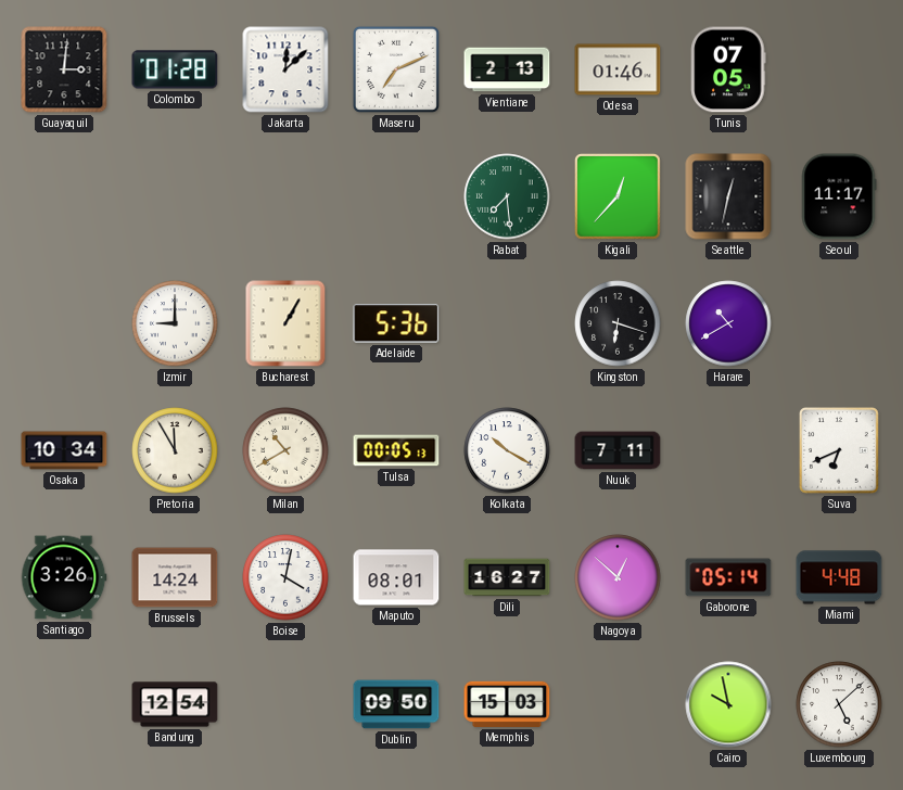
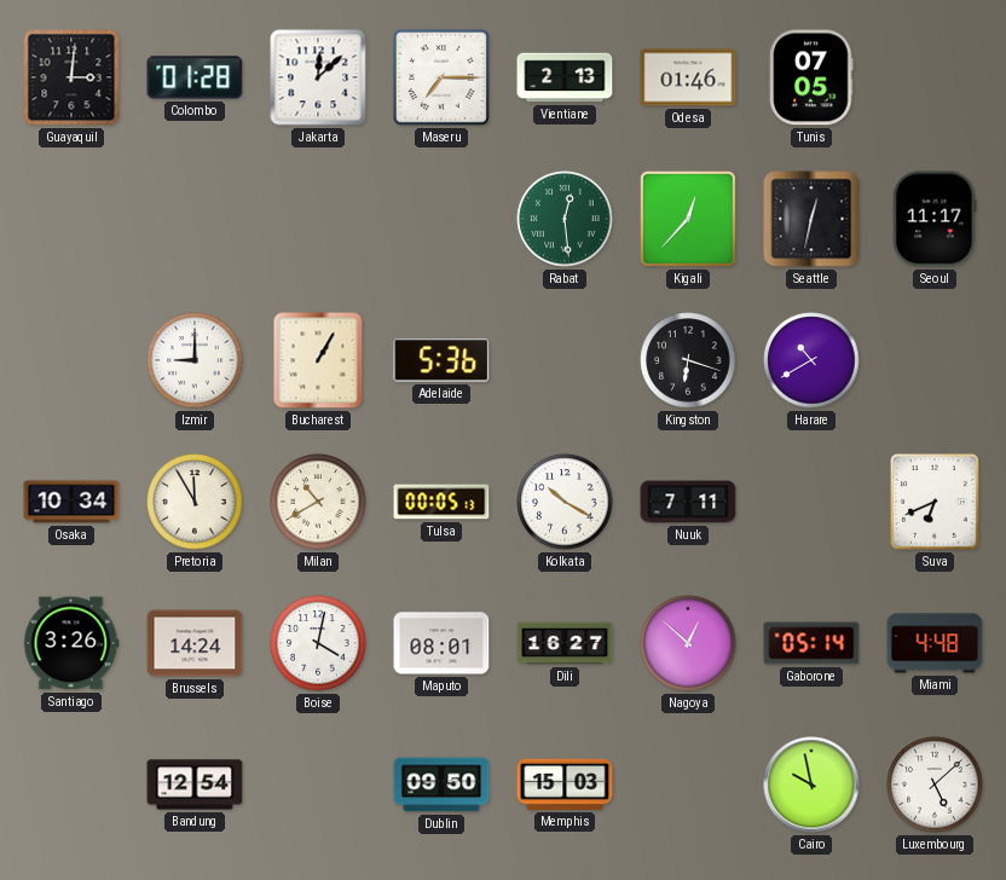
Maseru: 7:11 -> 7:15
Rabat: 7:29 -> 12:29
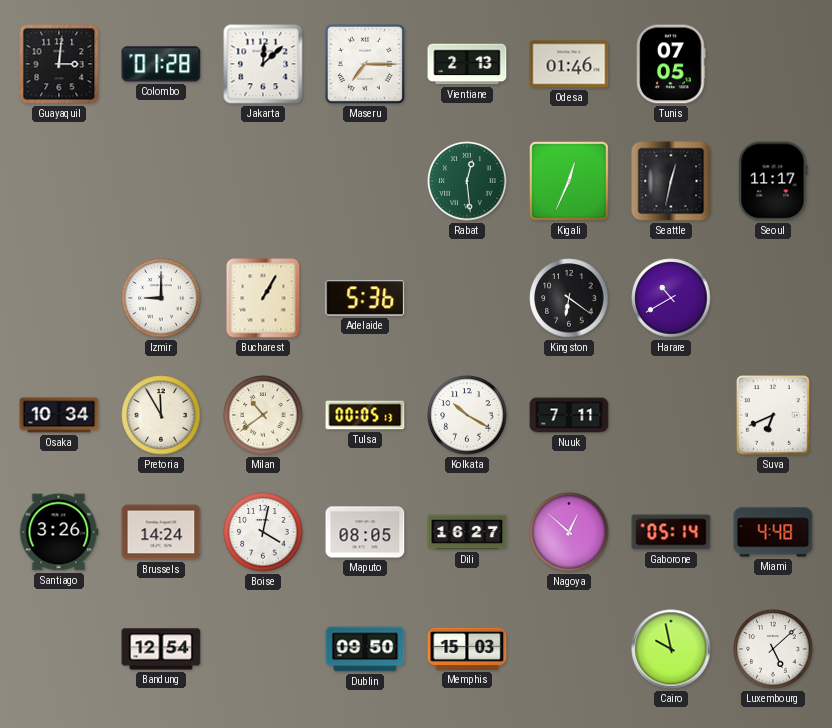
Kigali: 12:37 -> 12:34
Kingston: 6:18 -> 6:21
Milan: 10:40 -> 10:39
Maputo: 08:01 -> 08:05
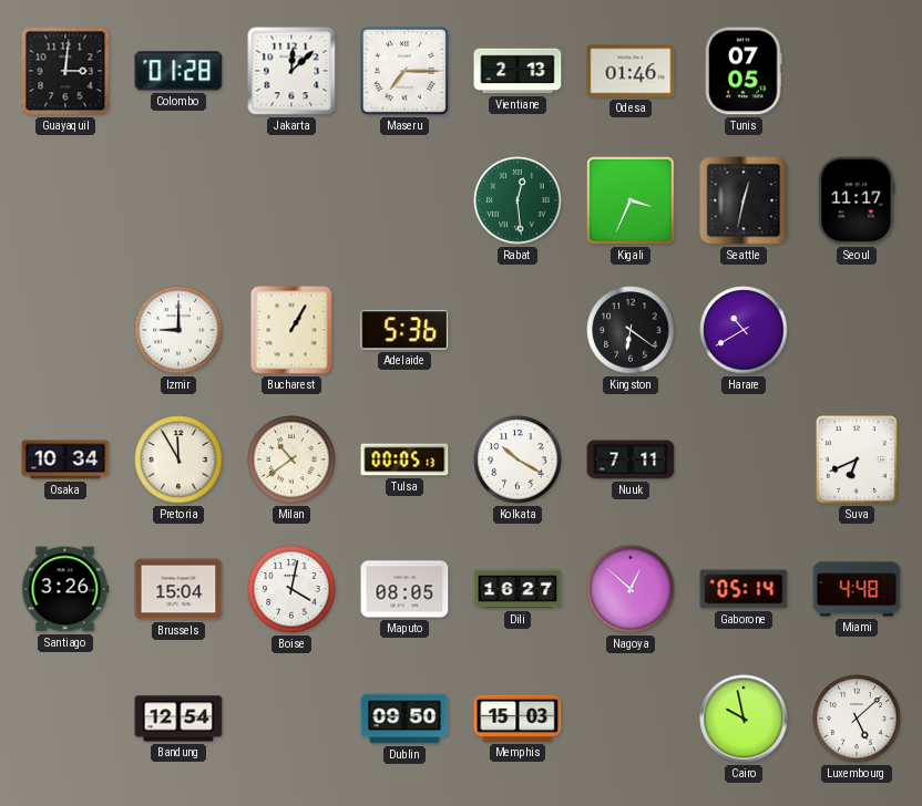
Kigali: 12:34 -> 3:34
Brussels: 14:24 -> 15:04
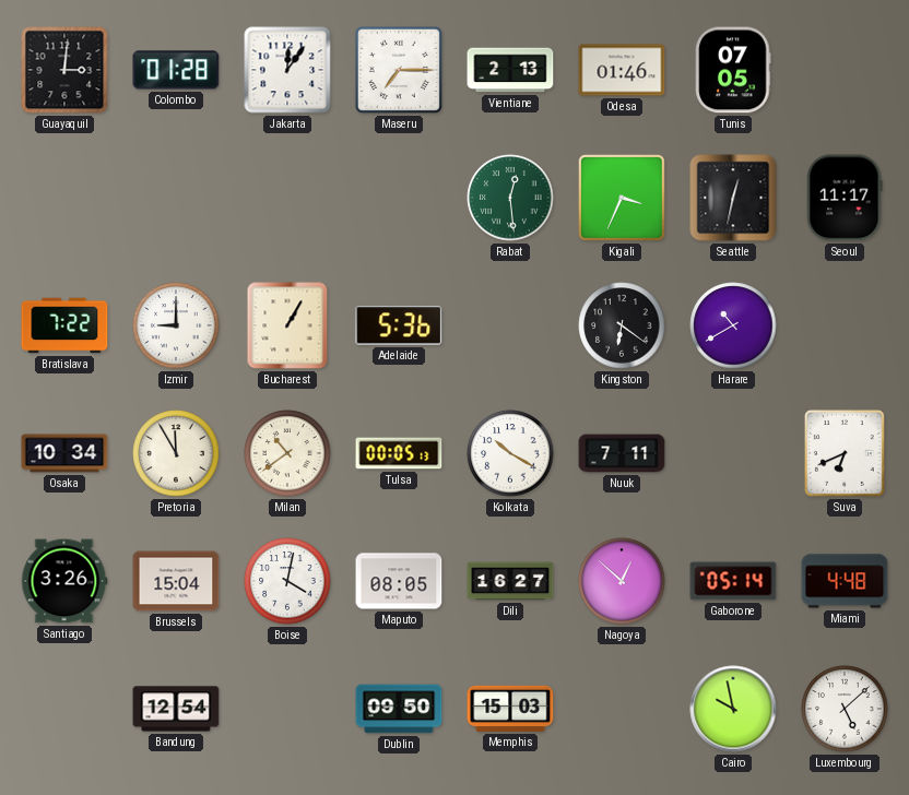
Jakarta: 12:08 -> 12:06
Bratislava: none -> 7:22
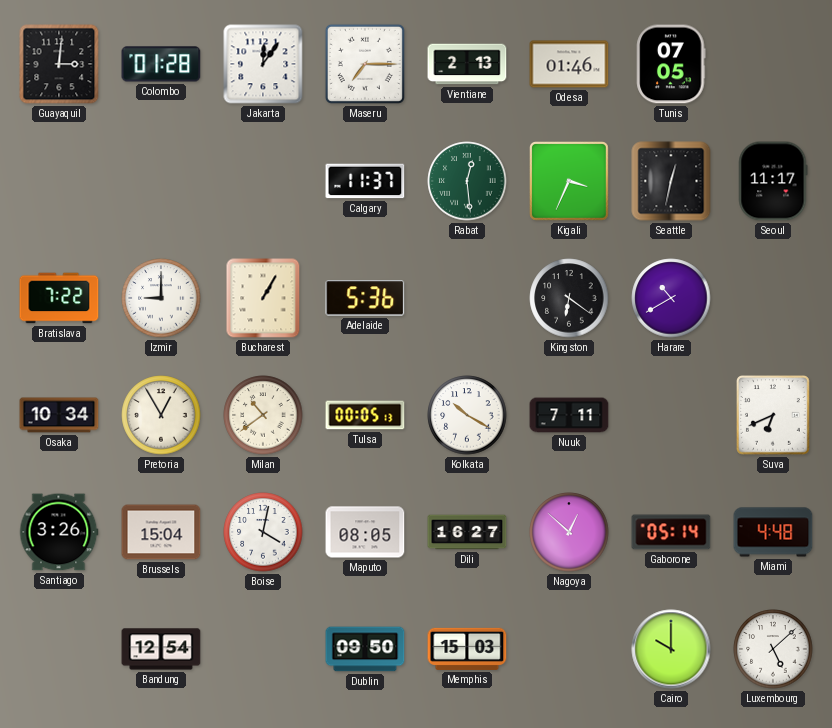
Calgary: none -> 11:37
Pretoria: 11:55 -> 12:55
Cairo: 9:58 -> 10:00
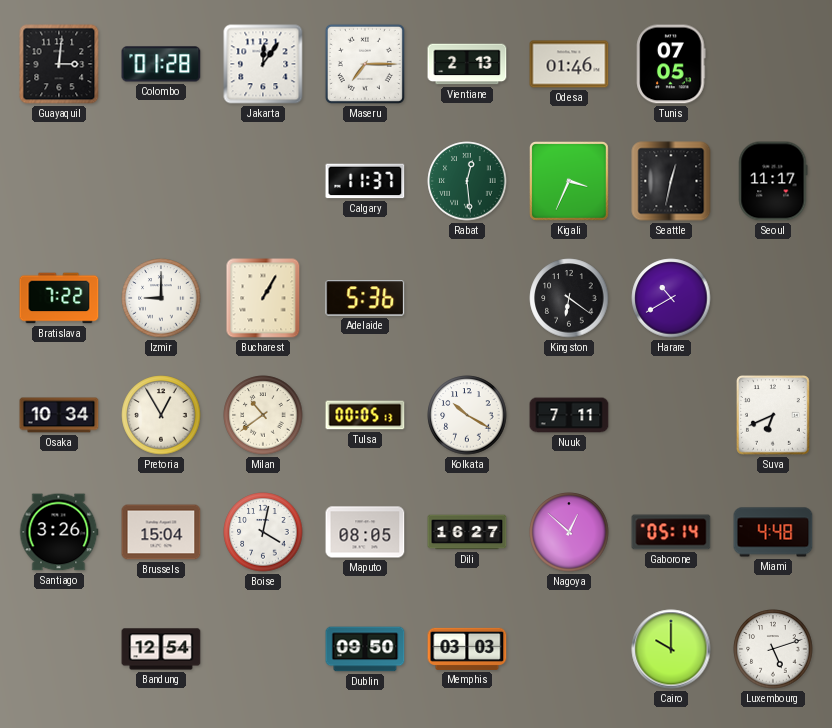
Memphis: 15:03 -> 03:03
Luxembourg: 5:08 -> 5:12
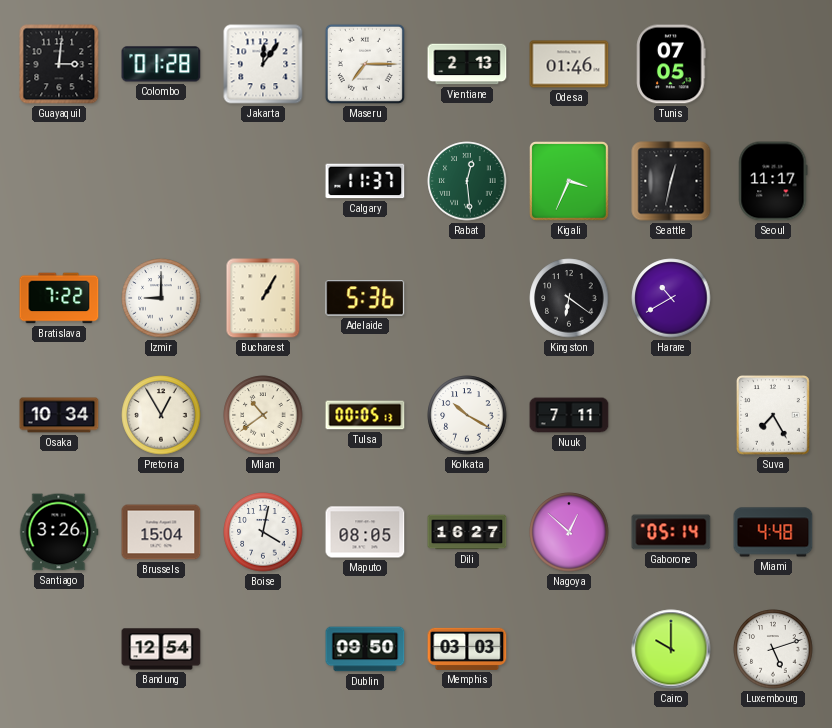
Suva: 6:41 -> 7:25
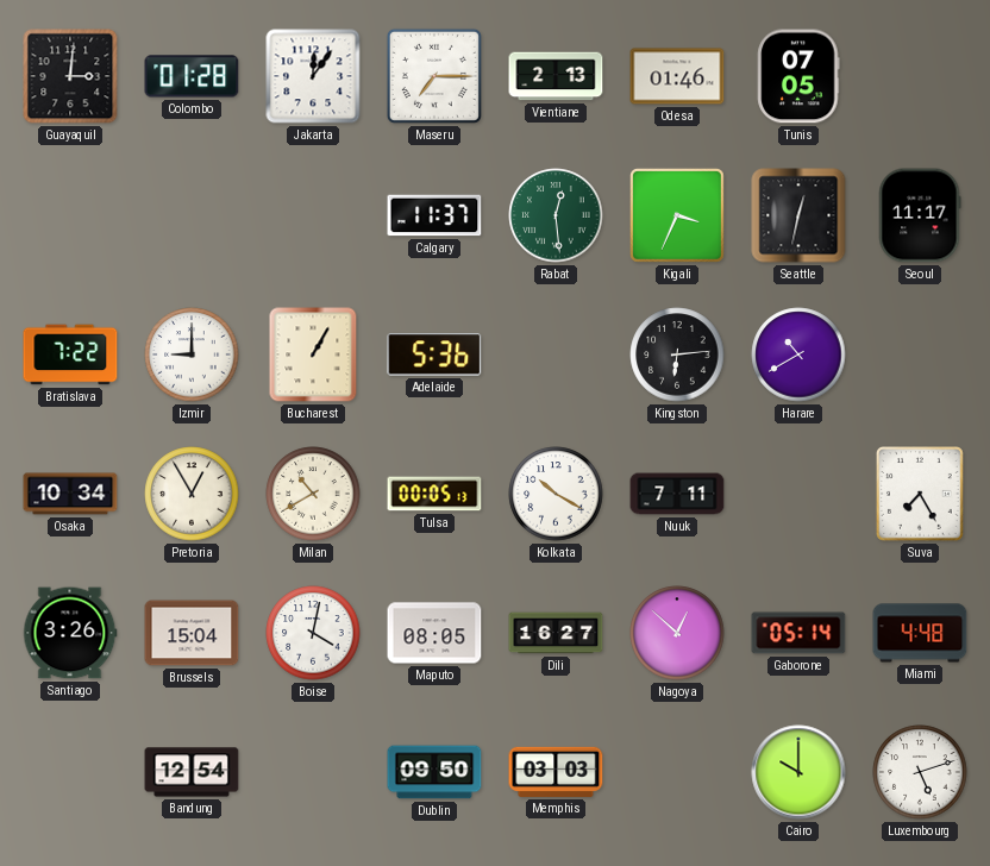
Kingston: 6:21 -> 6:14
Milan: 10:39 -> 10:40
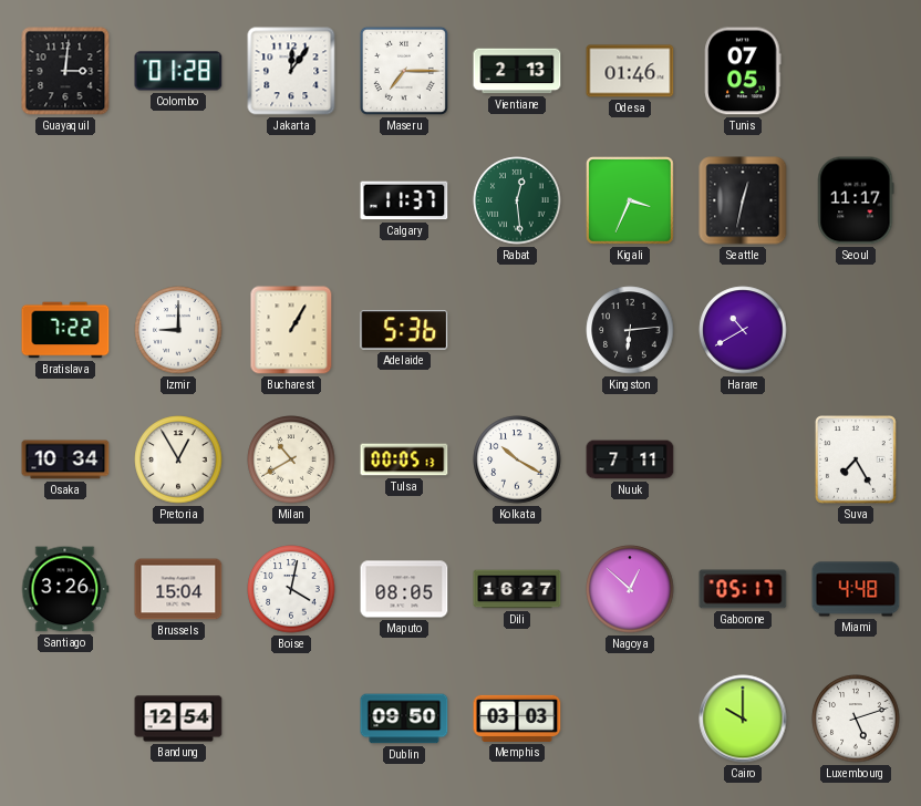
Gaborone: 05:14 -> 05:17
